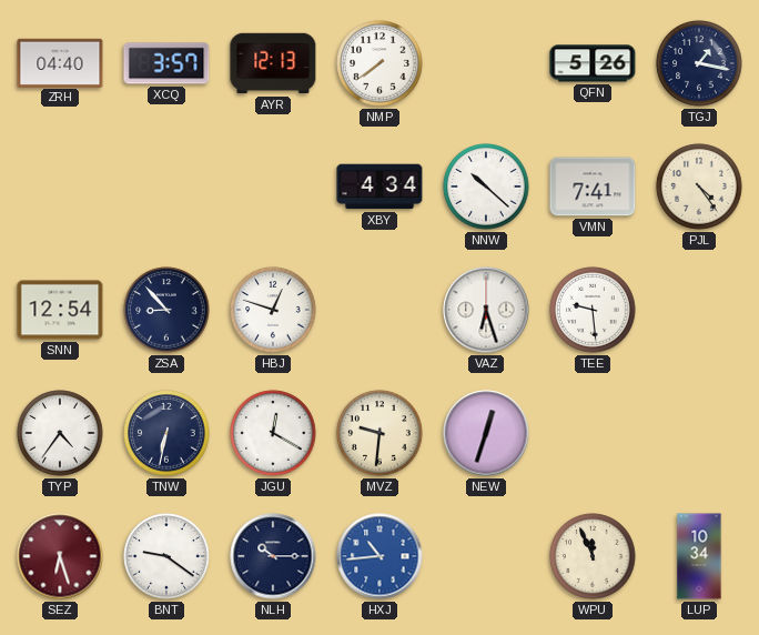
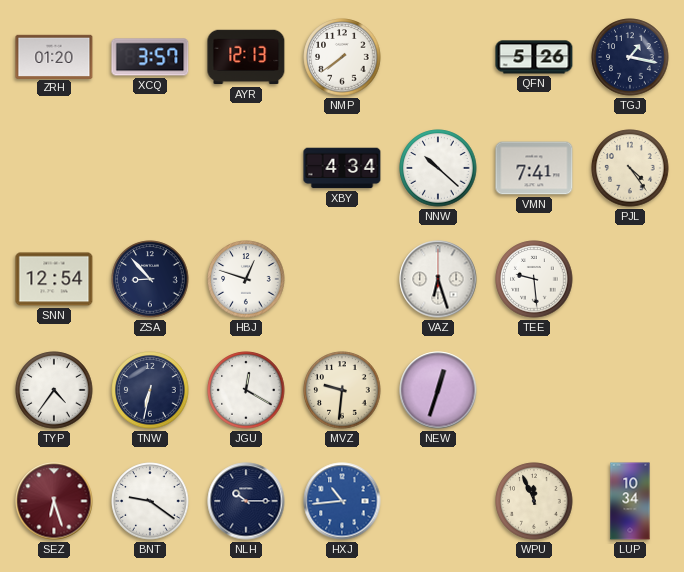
ZRH: 04:40 -> 01:20
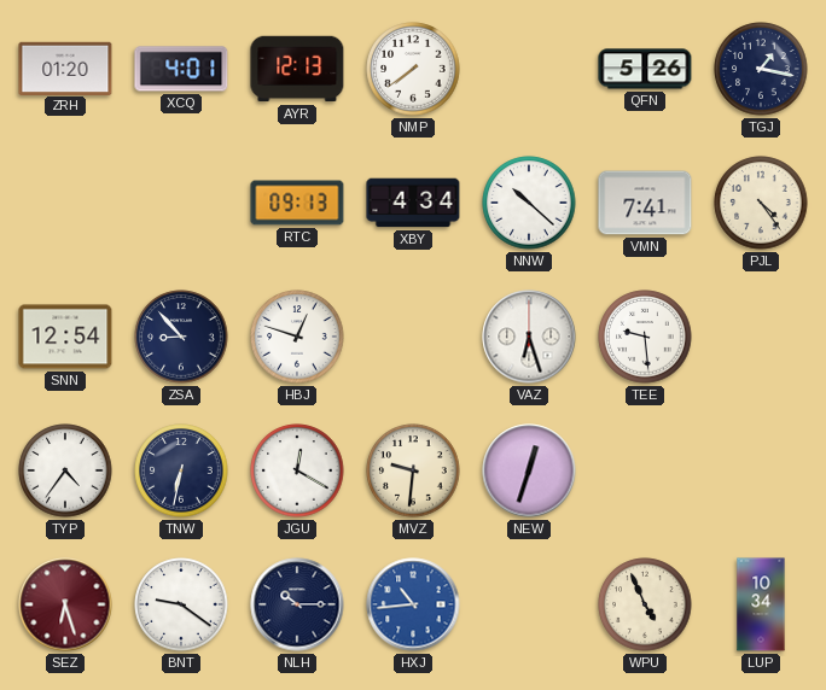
XCQ: 3:57 -> 4:01
RTC: none -> 09:13
WPU: 11:56 -> 4:56
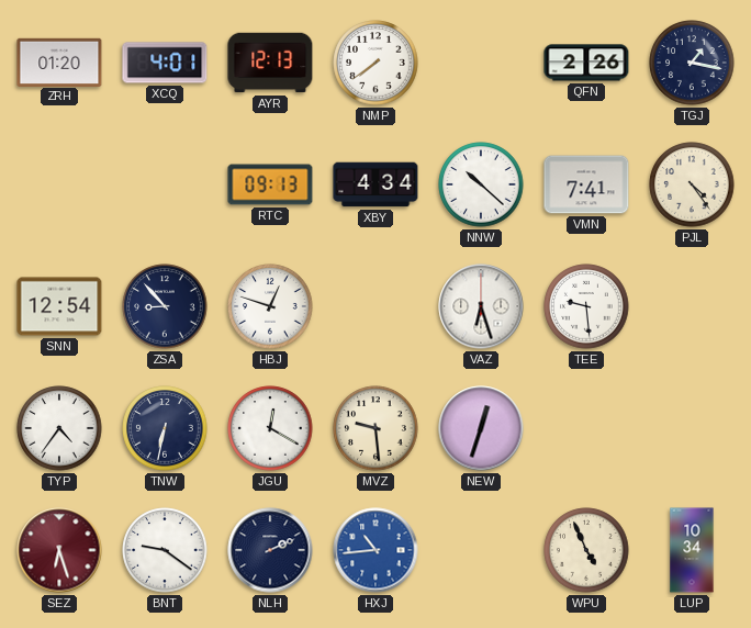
QFN: 5:26 -> 2:26
MVZ: 9:31 -> 9:29
NLH: 10:15 -> 2:11
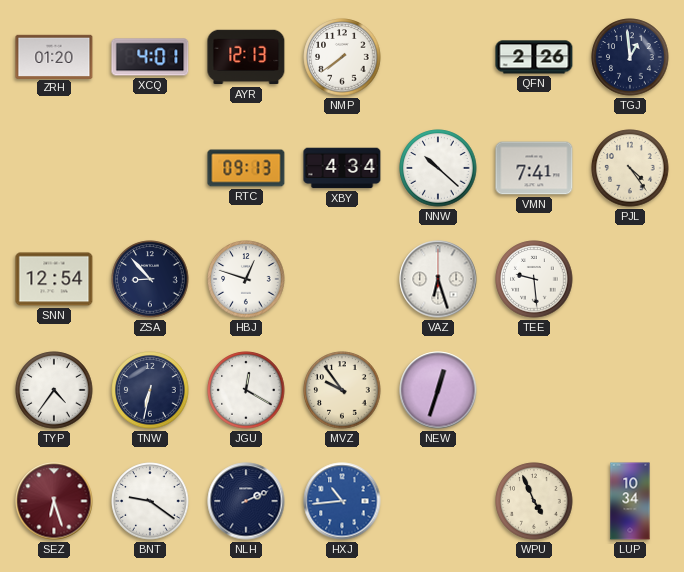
TGJ: 1:17 -> 12:59
MVZ: 9:29 -> 9:54
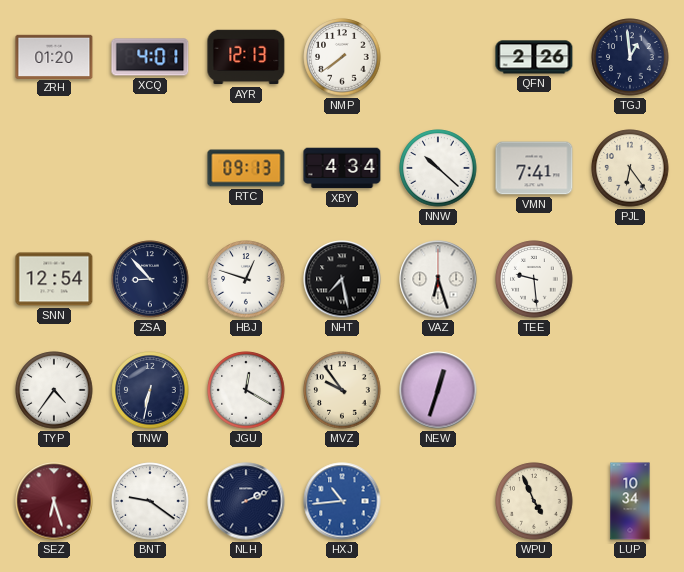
PJL: 4:24 -> 6:24
NHT: none -> 7:28
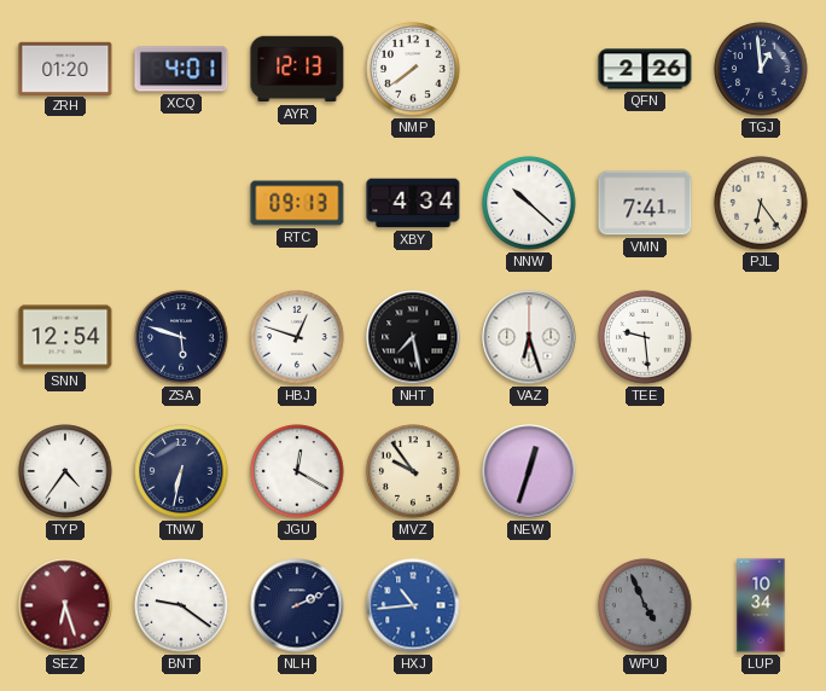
ZSA: 8:53 -> 5:48
WPU dial: cream -> grey
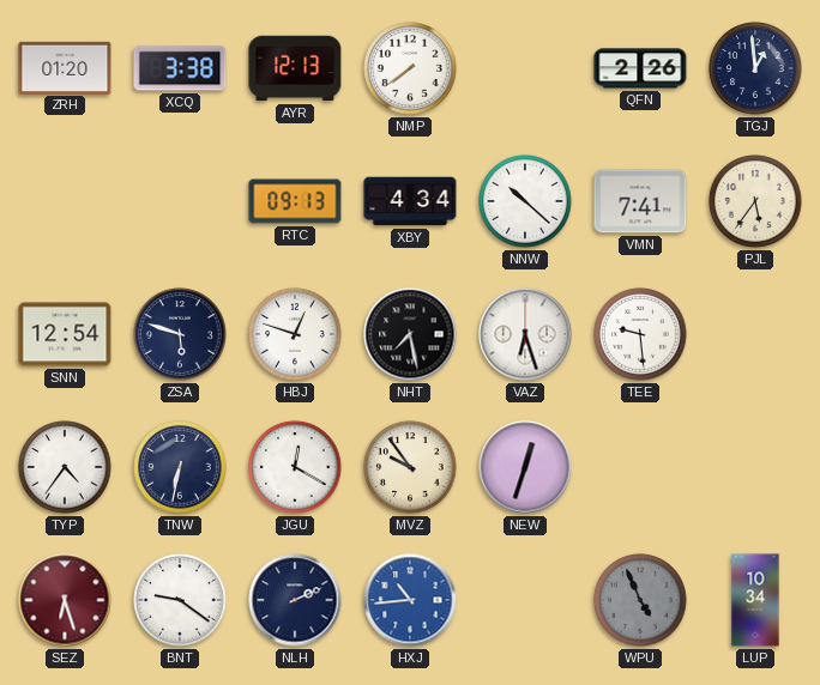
XCQ: 4:01 -> 3:38
PJL: 6:24 -> 5:36
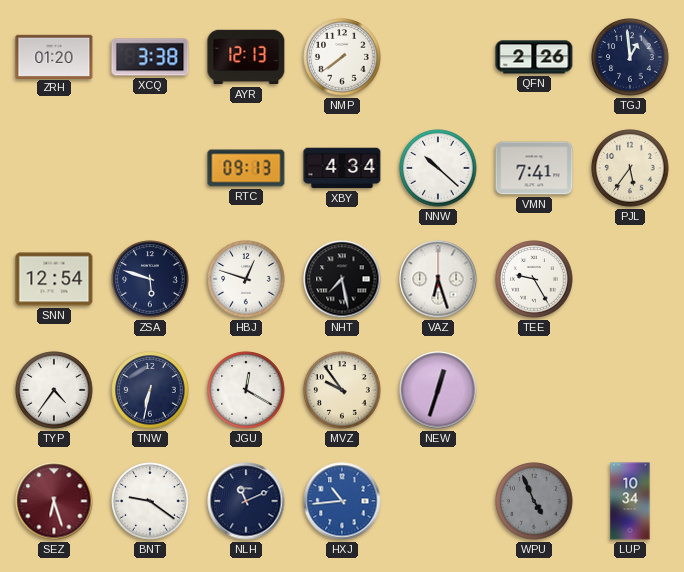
TEE: 9:29 -> 9:25
NLH: 2:11 -> 11:11
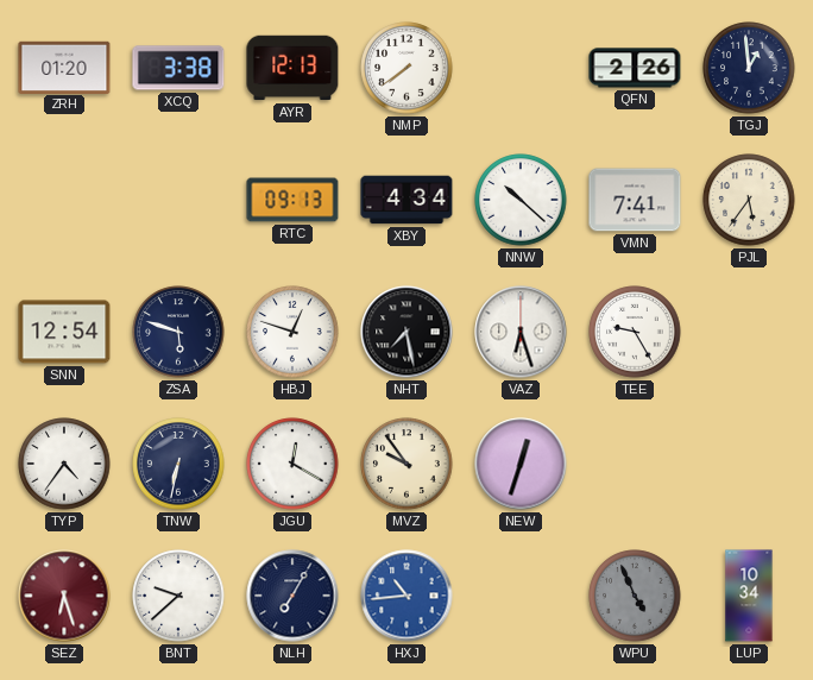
BNT: 9:21 -> 9:38
NLH: 11:11 -> 7:05
